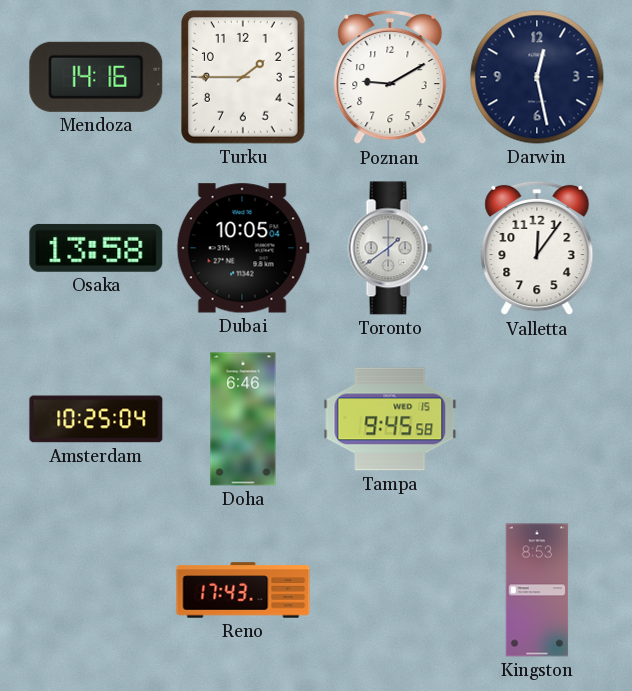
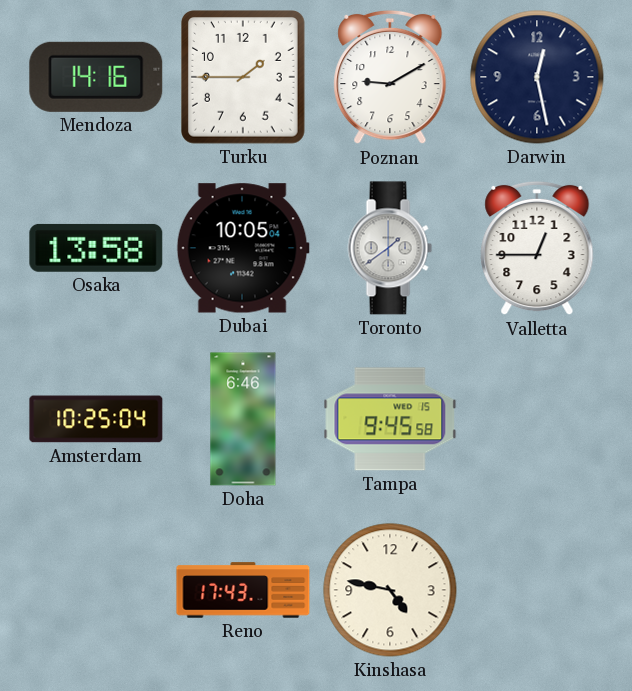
Valletta: 12:06 -> 12:45
Kinshasa: none -> 4:47
Kingston: 8:53 -> none
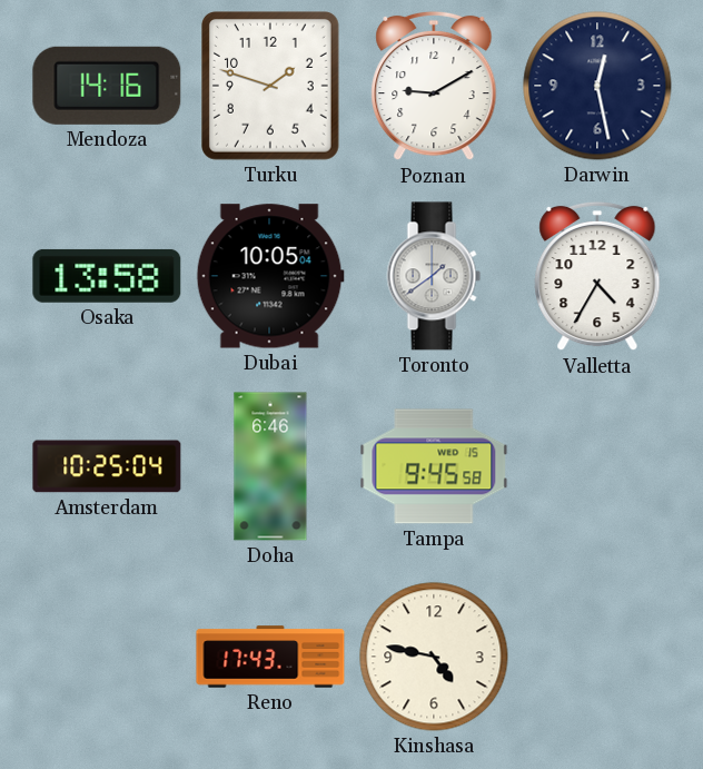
Turku: 1:45 -> 1:48
Valletta: 12:45 -> 4:35
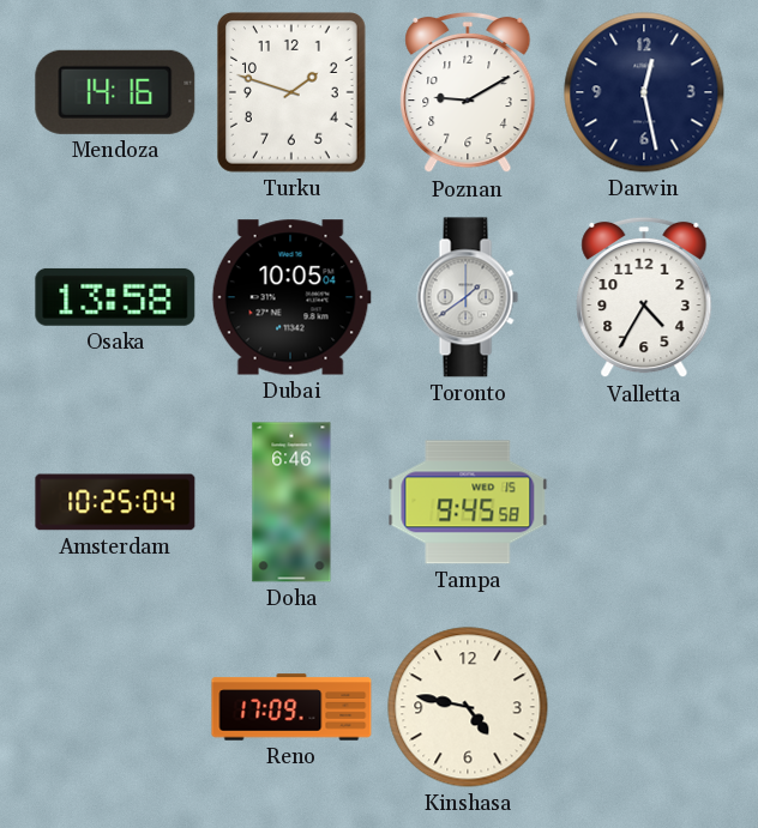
Reno: 17:43 -> 17:09
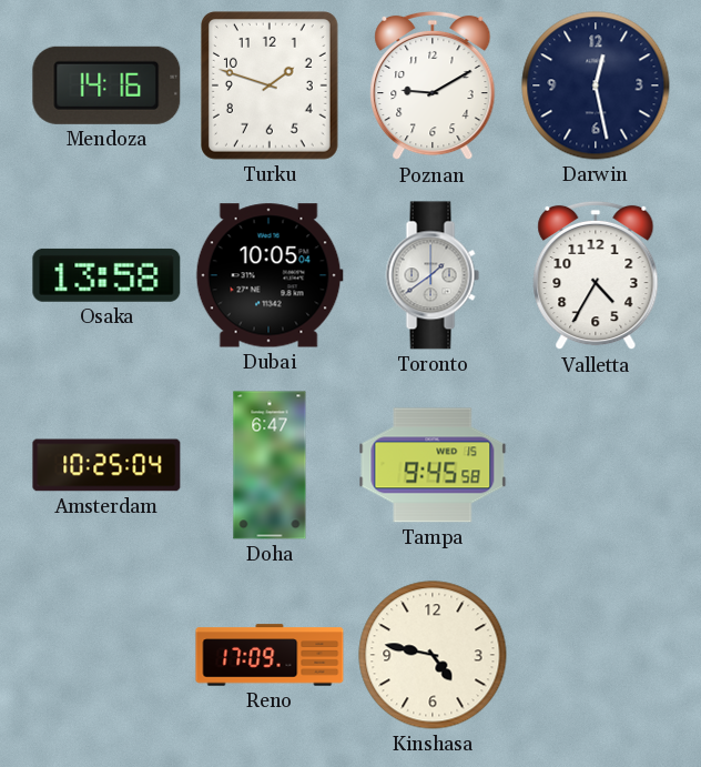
Doha: 6:46 -> 6:47
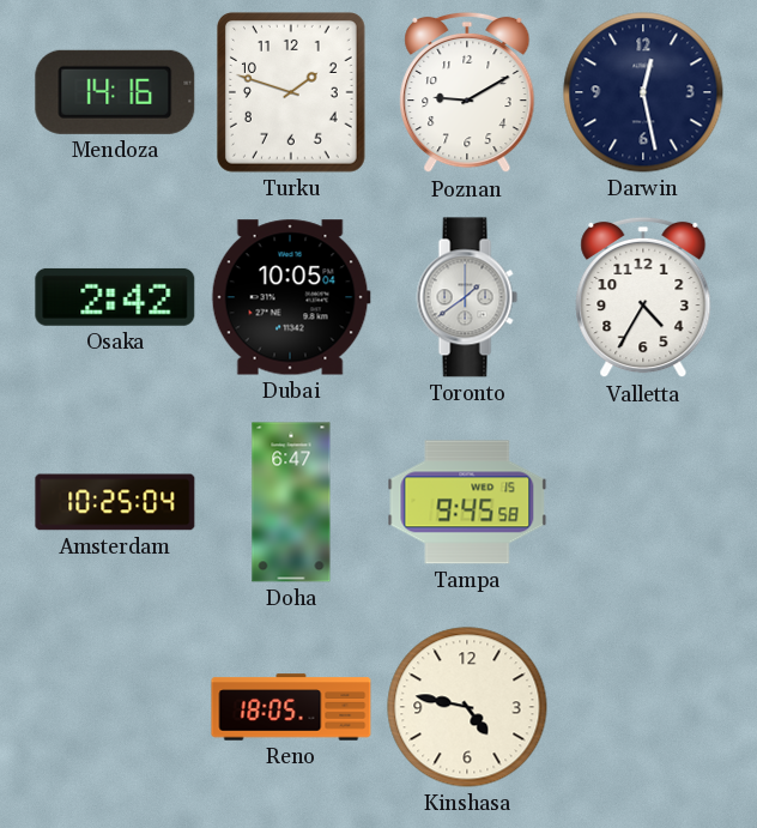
Osaka: 13:58 -> 2:42
Reno: 17:09 -> 18:05
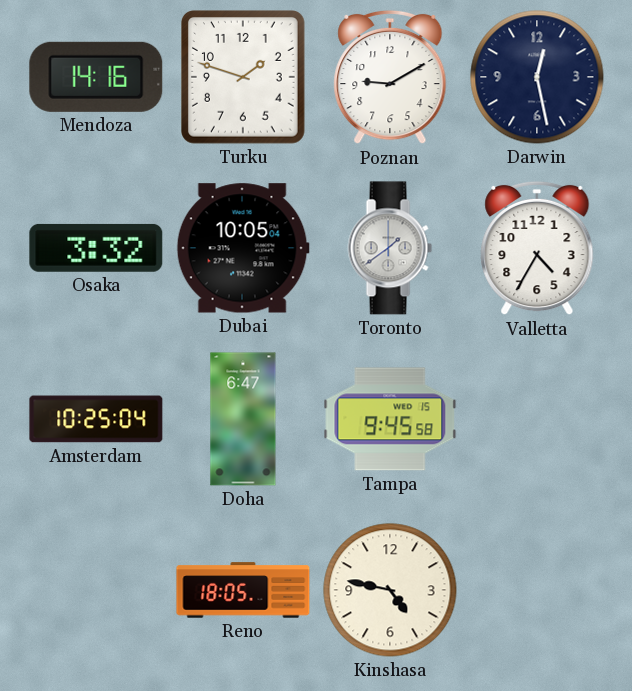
Osaka: 2:42 -> 3:32
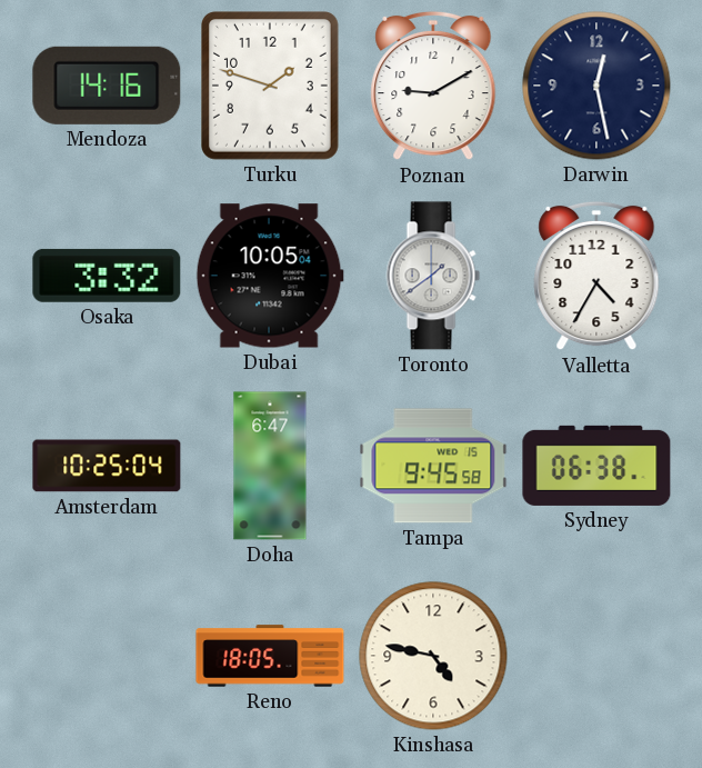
Sydney: none -> 06:38
